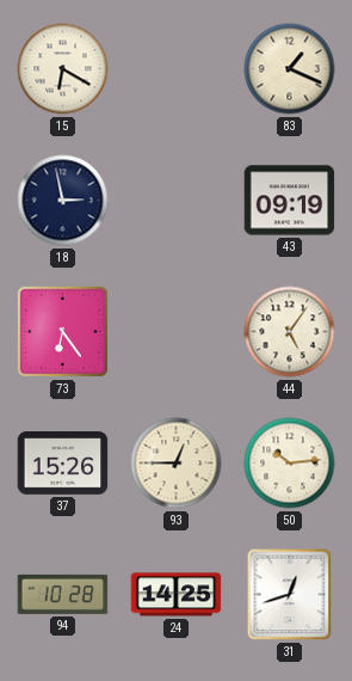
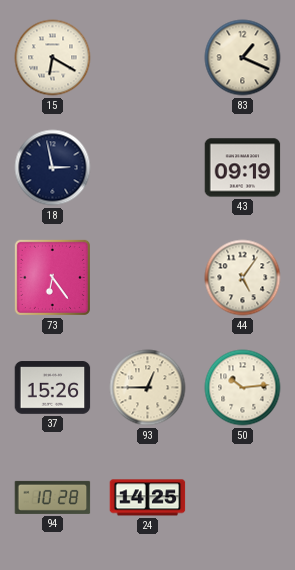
31: 12:42 -> none
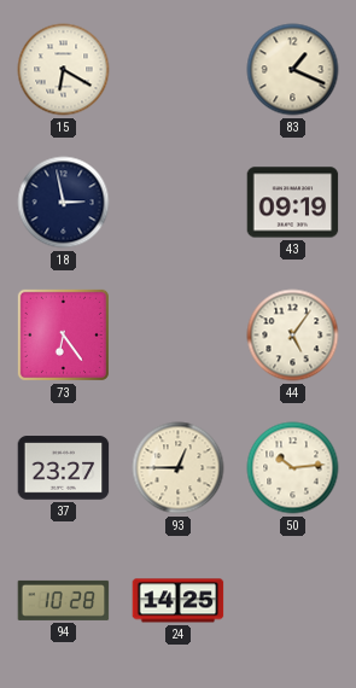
37: 15:26 -> 23:27
